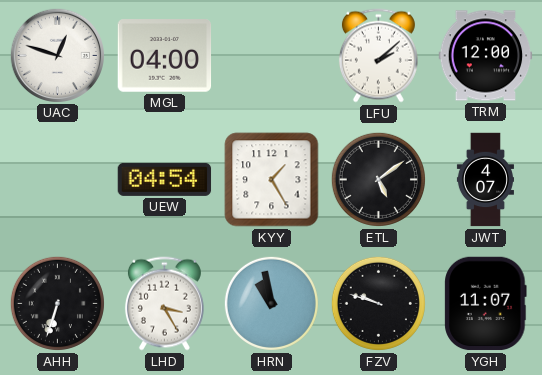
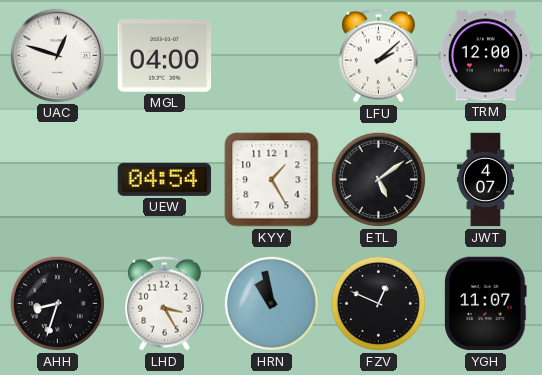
AHH: 6:33 -> 8:33
FZV: 9:48 -> 12:49
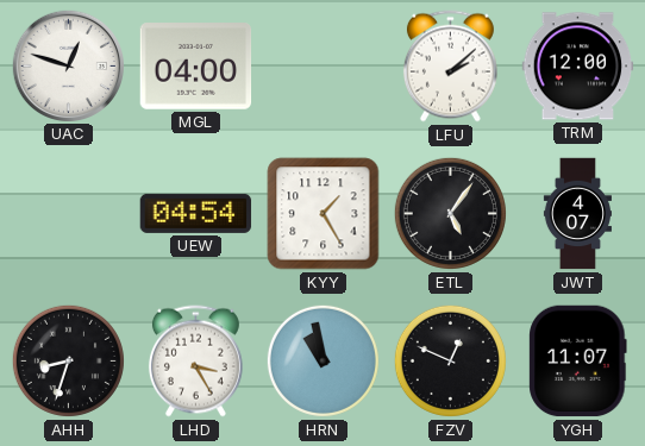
ETL: 5:09 -> 5:06
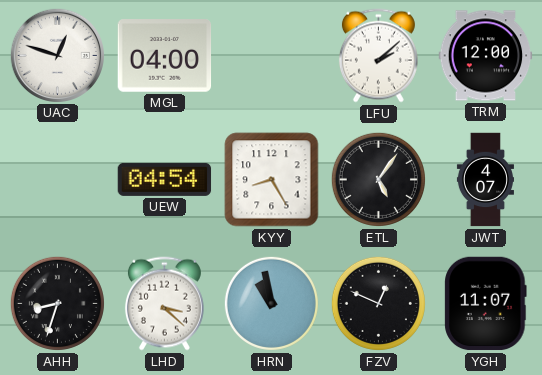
KYY: 1:25 -> 8:25
LHD: 3:25 -> 3:22
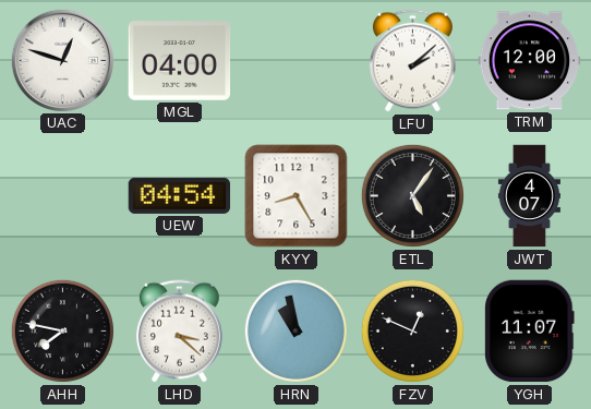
AHH: 8:33 -> 7:47
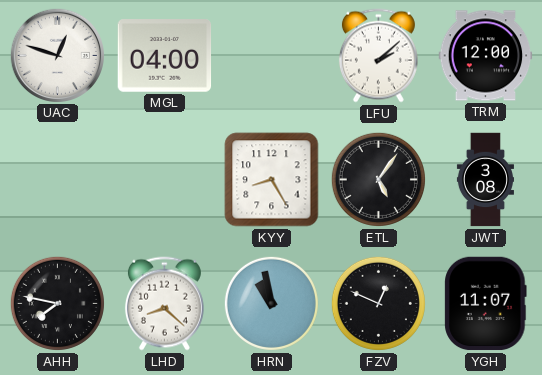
UEW: 04:54 -> none
JWT: 4:07 -> 3:08
LHD: 3:22 -> 8:22
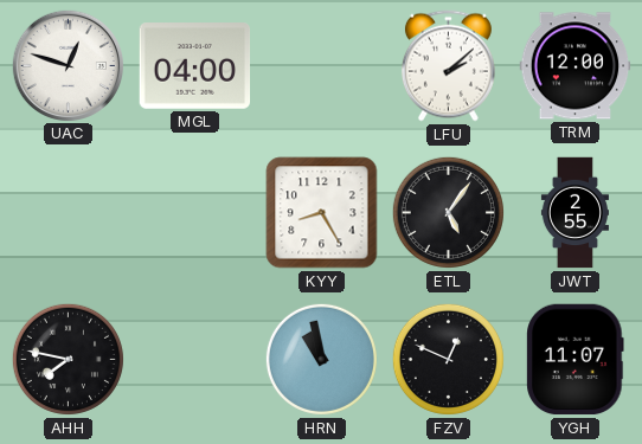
JWT: 3:08 -> 2:55
LHD: 8:22 -> none
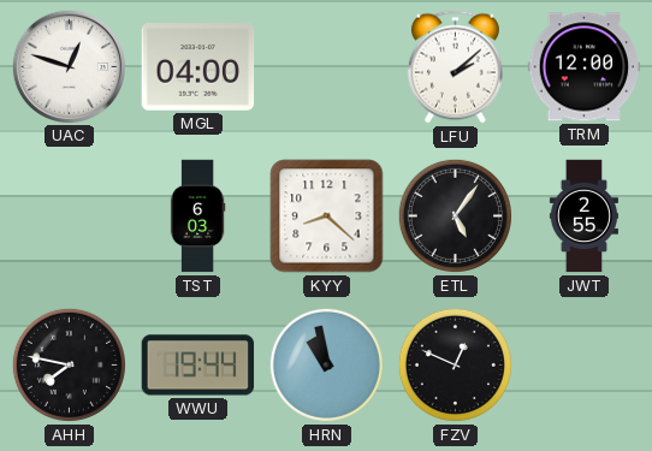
TST: none -> 6:03
KYY: 8:25 -> 8:22
WWU: none -> 19:44
YGH: 11:07 -> none
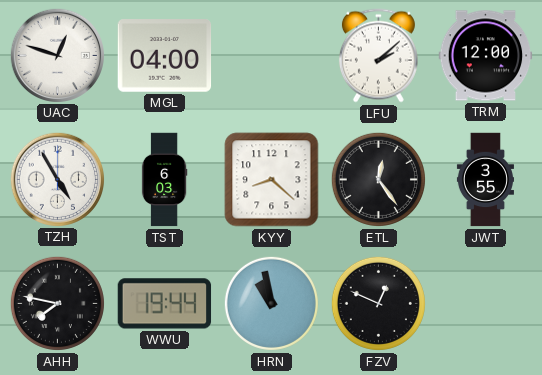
TZH: none -> 4:55
ETL: 5:06 -> 12:24
JWT: 2:55 -> 3:55
